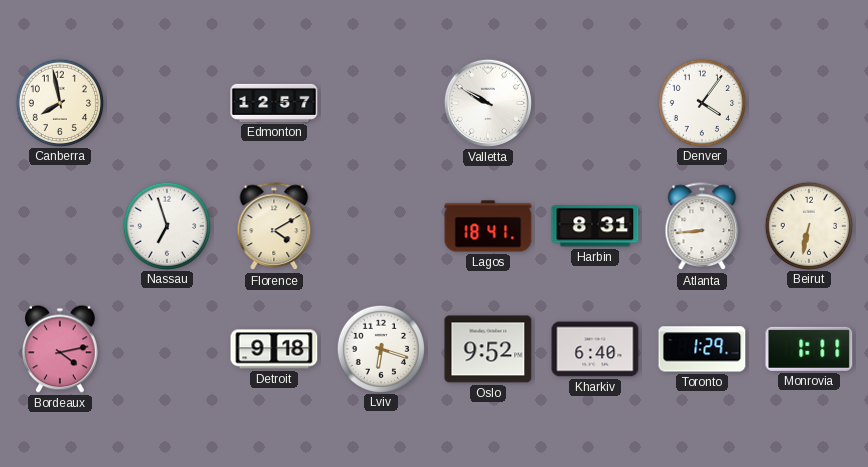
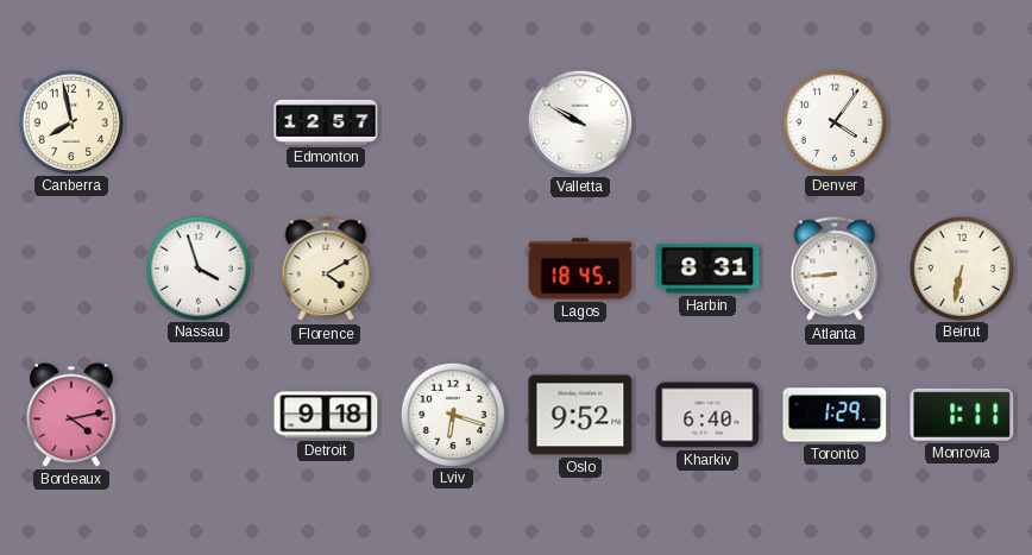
Nassau: 6:57 -> 3:57
Lagos: 18:41 -> 18:45
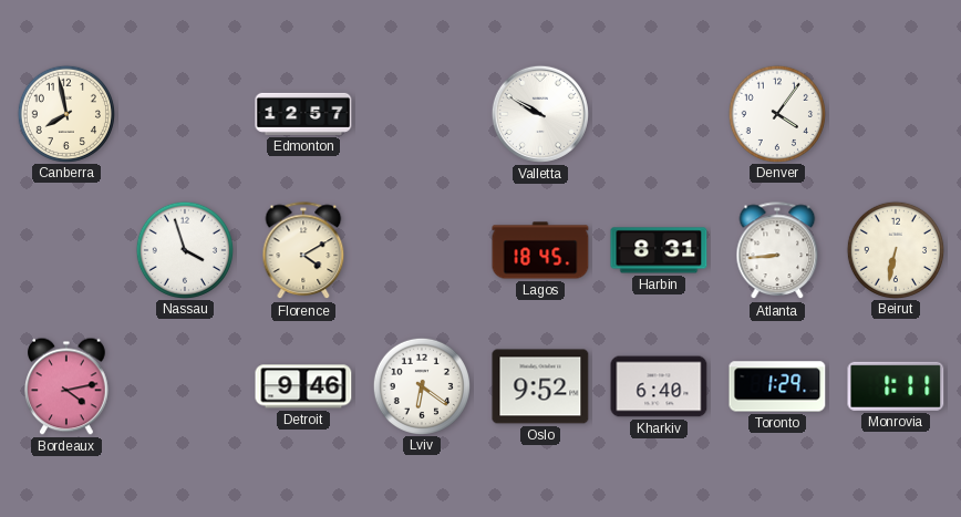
Detroit: 9:18 -> 9:46
Lviv: 6:18 -> 6:21
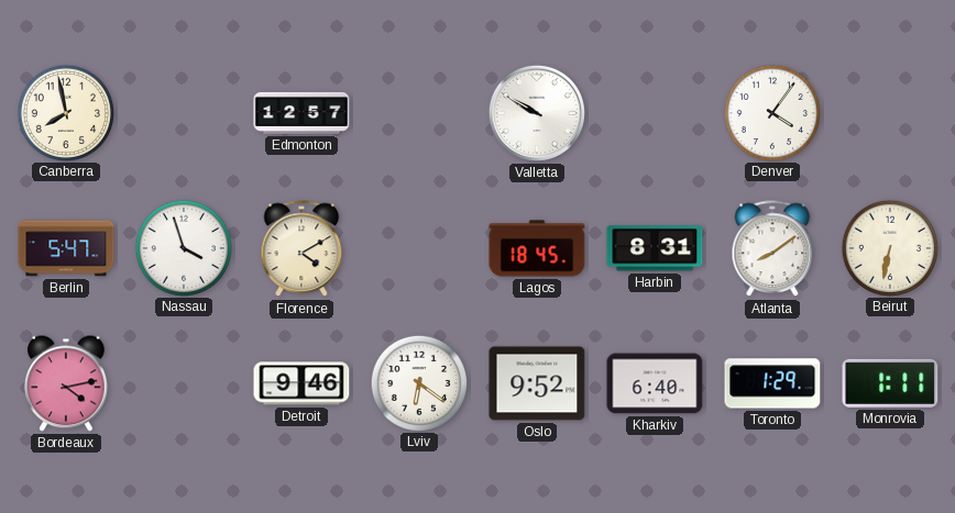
Berlin: none -> 5:47
Atlanta: 8:44 -> 8:09
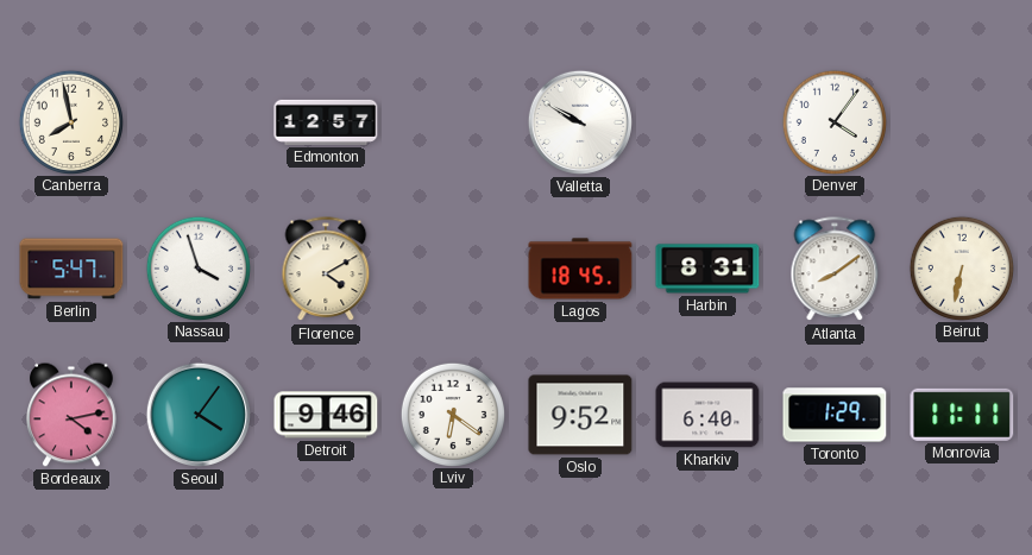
Seoul: none -> 4:06
Monrovia: 1:11 -> 11:11
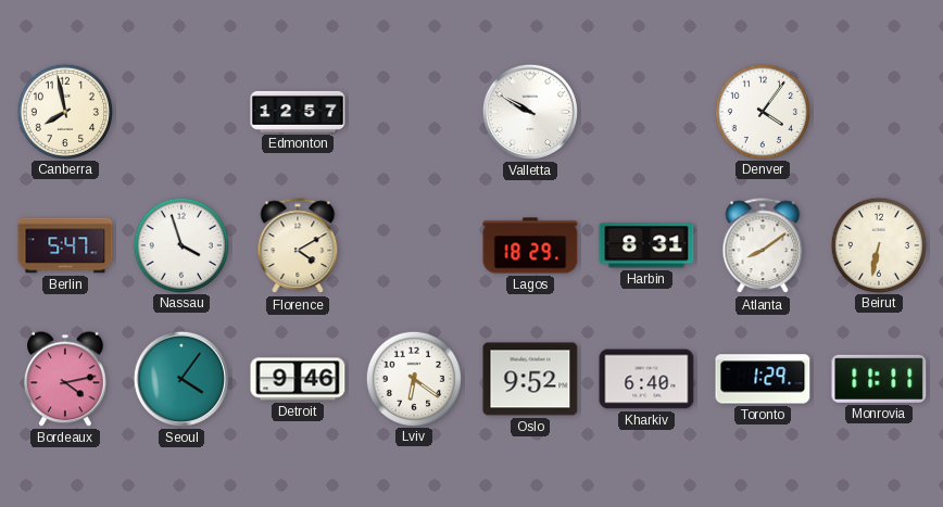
Lagos: 18:45 -> 18:29
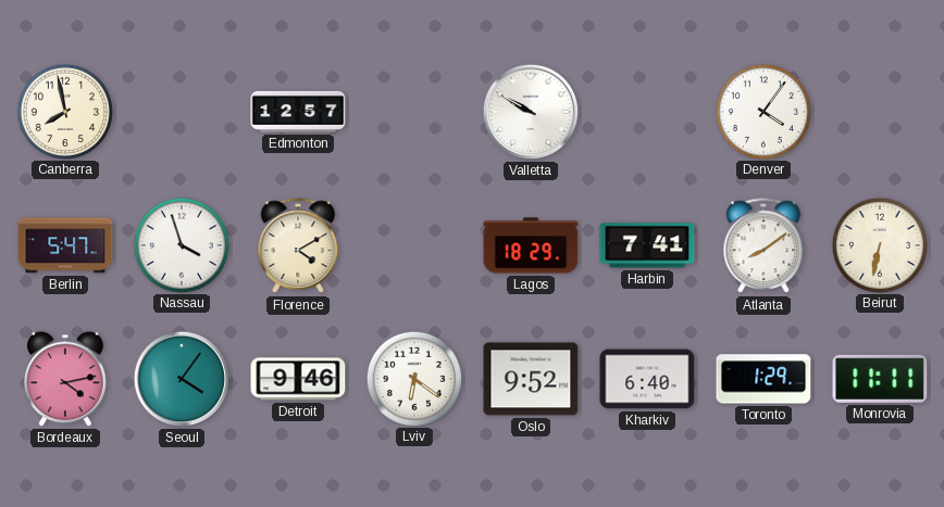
Harbin: 8:31 -> 7:41
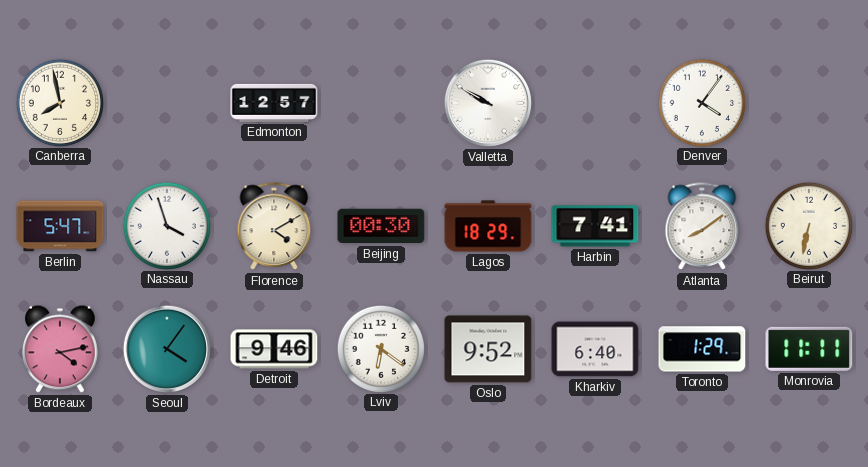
Beijing: none -> 00:30
